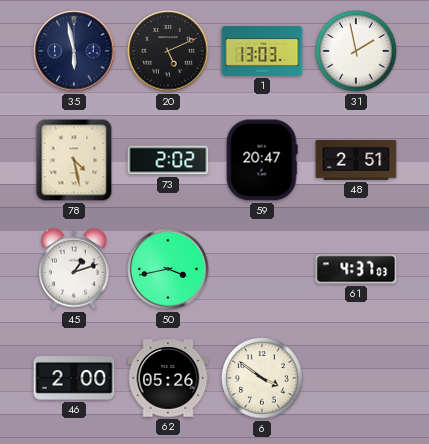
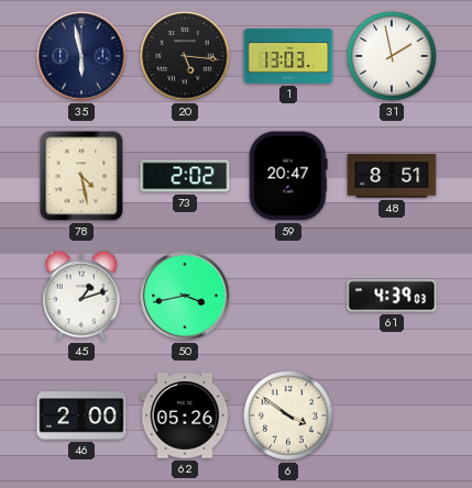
20: 5:11 -> 5:16
48: 2:51 -> 8:51
61: 4:37 -> 4:39
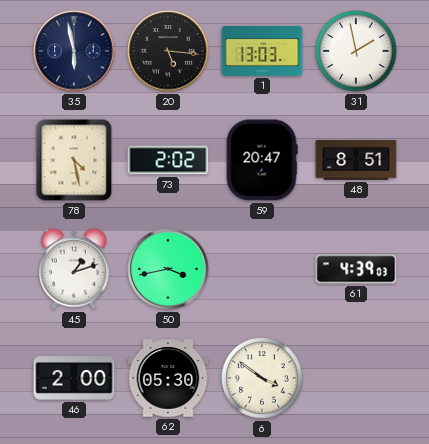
62: 05:26 -> 05:30
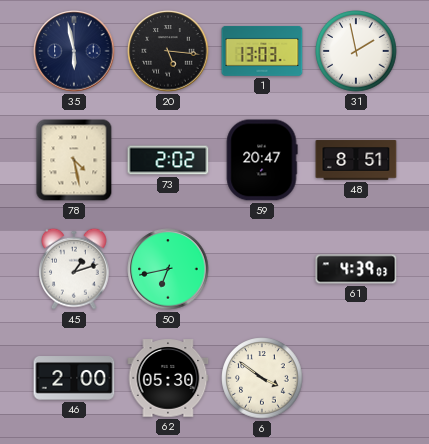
50: 3:43 -> 6:43
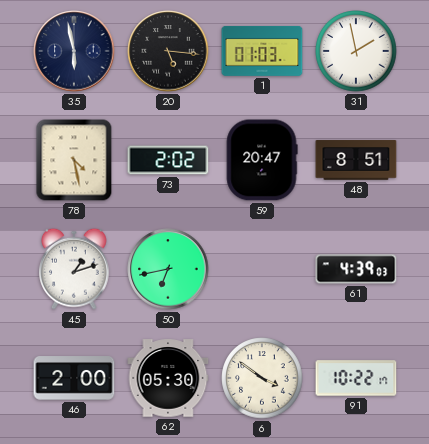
1: 13:03 -> 01:03
91: none -> 10:22
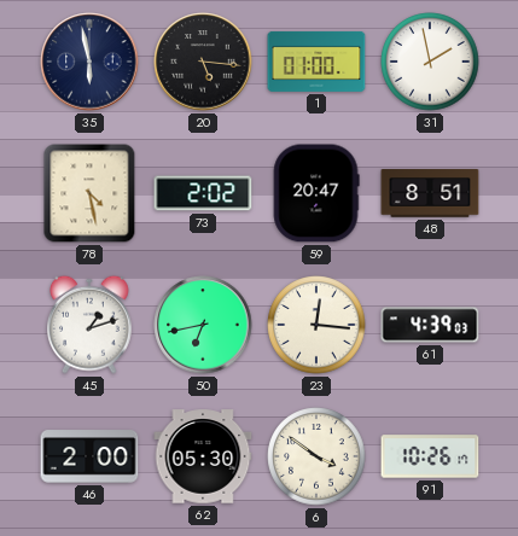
1: 01:03 -> 01:00
23: none -> 12:16
91: 10:22 -> 10:26
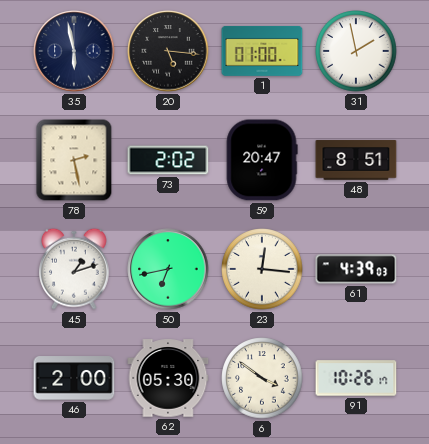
78: 4:28 -> 2:28
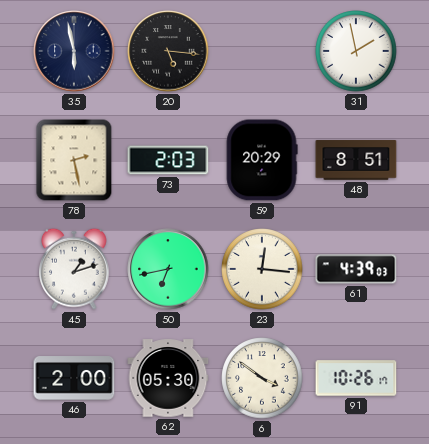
1: 01:00 -> none
73: 2:02 -> 2:03
59: 20:47 -> 20:29
